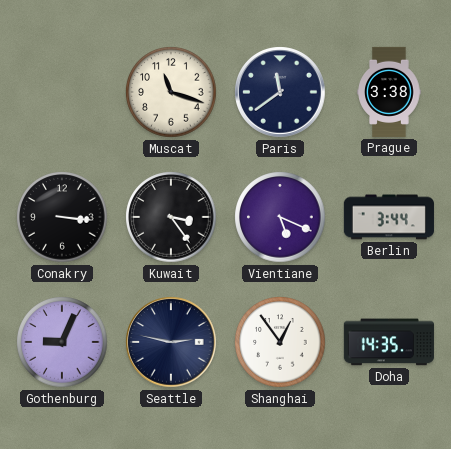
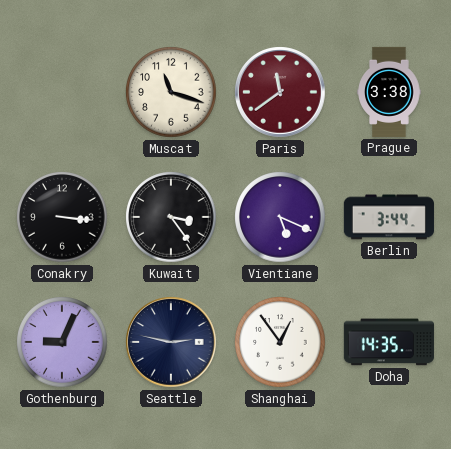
Paris dial: navy -> burgundy
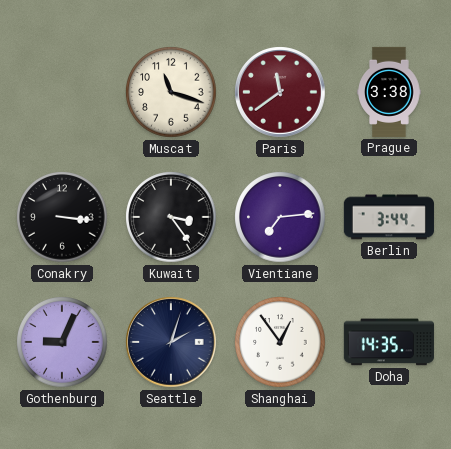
Vientiane: 5:19 -> 7:14
Seattle: 2:47 -> 2:03
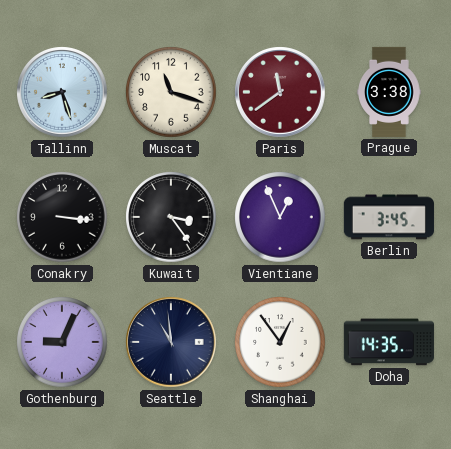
Tallinn: none -> 8:27
Vientiane: 7:14 -> 12:56
Berlin: 3:44 -> 3:45
Seattle: 2:03 -> 10:59
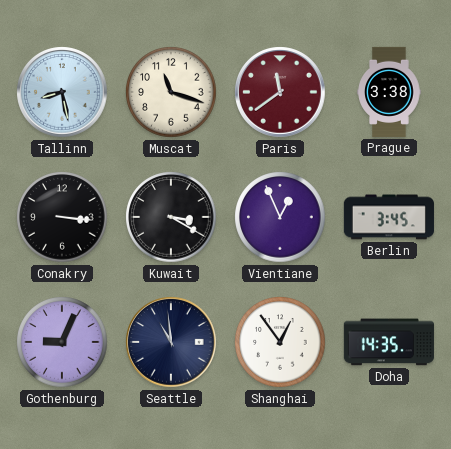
Tallinn: 8:27 -> 8:28
Kuwait: 3:24 -> 3:20
